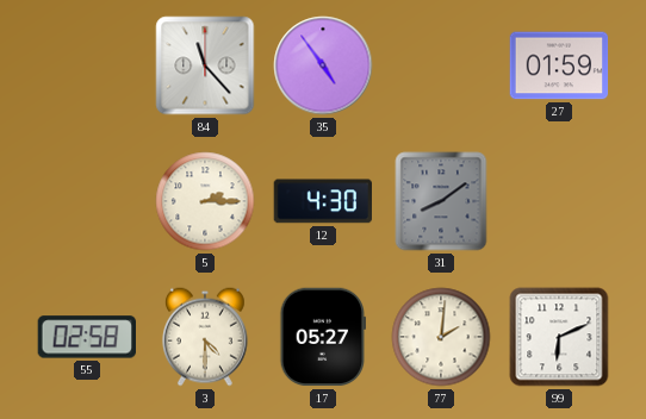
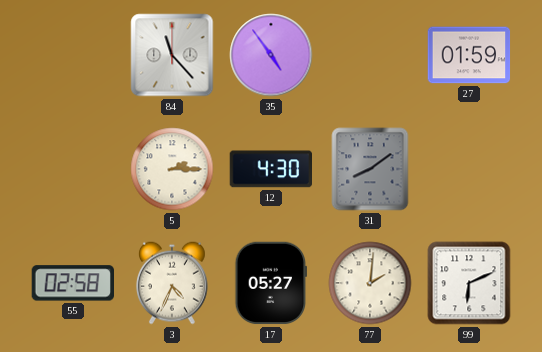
3: 4:30 -> 4:34
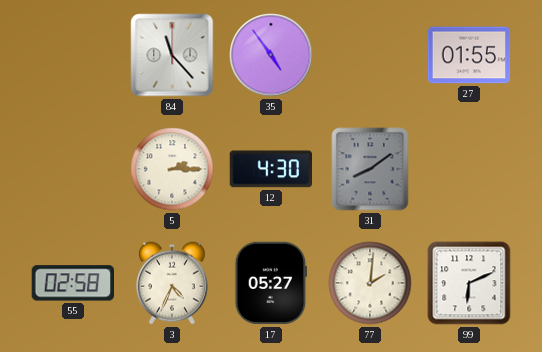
27: 01:59 -> 01:55
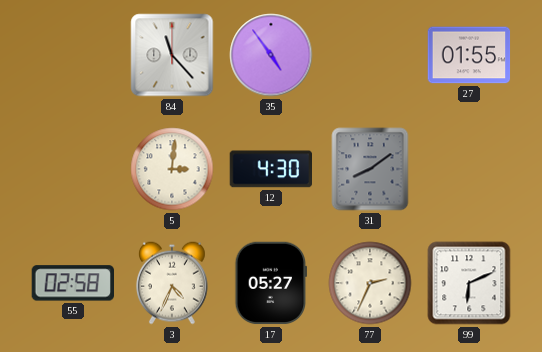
5: 2:15 -> 3:01
77: 2:01 -> 2:34
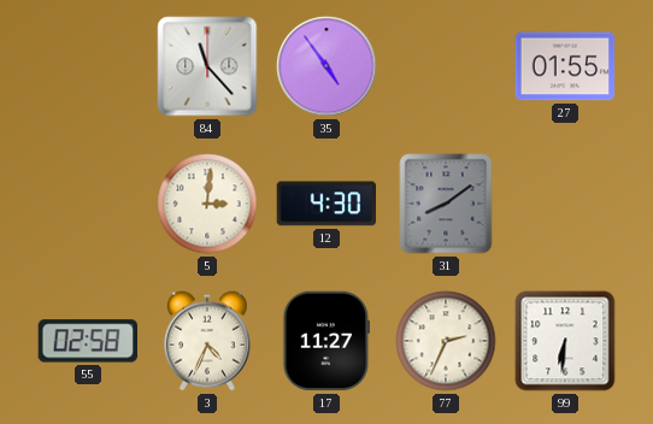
17: 05:27 -> 11:27
99: 6:11 -> 6:31
